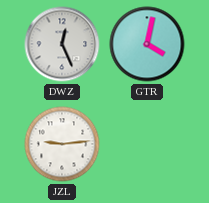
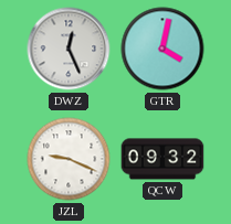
JZL: 9:14 -> 9:19
QCW: none -> 09:32
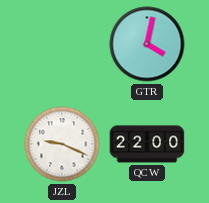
DWZ: 12:26 -> none
QCW: 09:32 -> 22:00
